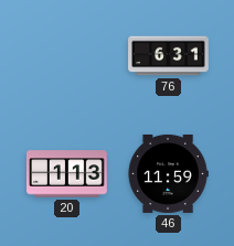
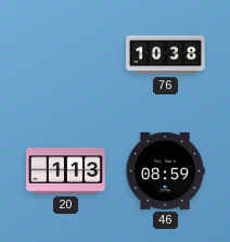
76: 6:31 -> 10:38
46: 11:59 -> 08:59
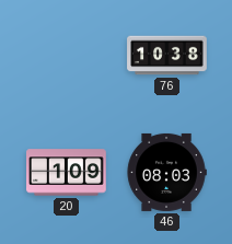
20: 1:13 -> 1:09
46: 08:59 -> 08:03
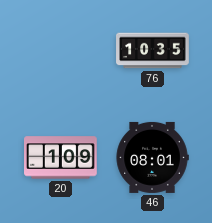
76: 10:38 -> 10:35
46: 08:03 -> 08:01
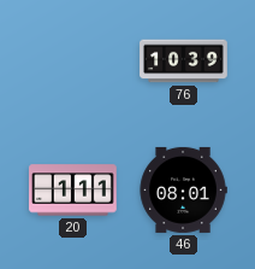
76: 10:35 -> 10:39
20: 1:09 -> 1:11
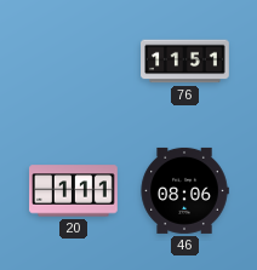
76: 10:39 -> 11:51
46: 08:01 -> 08:06
